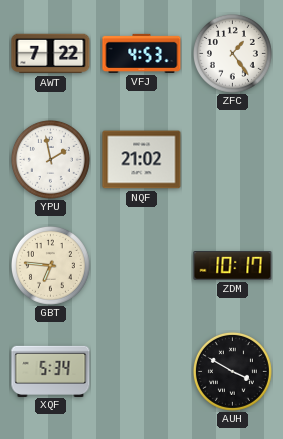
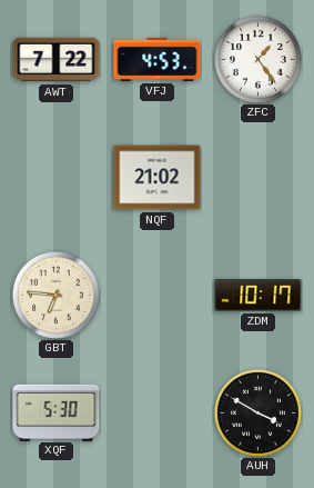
YPU: 1:58 -> none
XQF: 5:34 -> 5:30
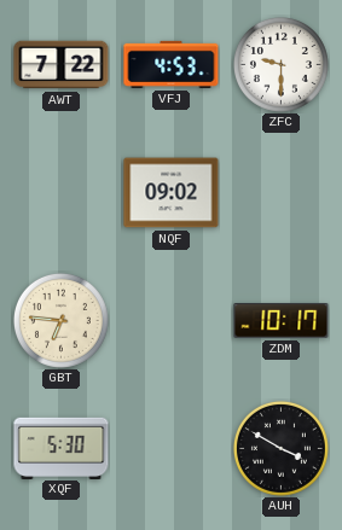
ZFC: 1:24 -> 9:30
NQF: 21:02 -> 09:02
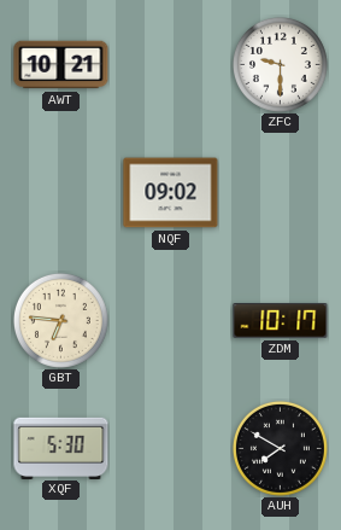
AWT: 7:22 -> 10:21
VFJ: 4:53 -> none
AUH: 3:50 -> 7:50
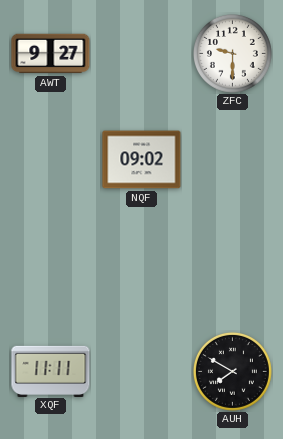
AWT: 10:21 -> 9:27
GBT: 6:46 -> none
ZDM: 10:17 -> none
XQF: 5:30 -> 11:11
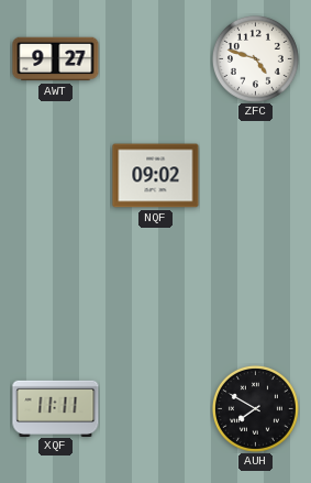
ZFC: 9:30 -> 4:48
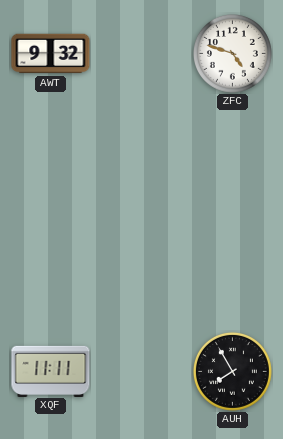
AWT: 9:27 -> 9:32
NQF: 09:02 -> none
AUH: 7:50 -> 7:55
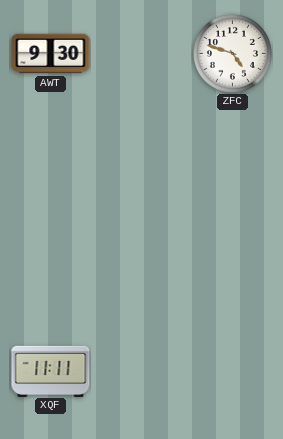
AWT: 9:32 -> 9:30
AUH: 7:55 -> none
